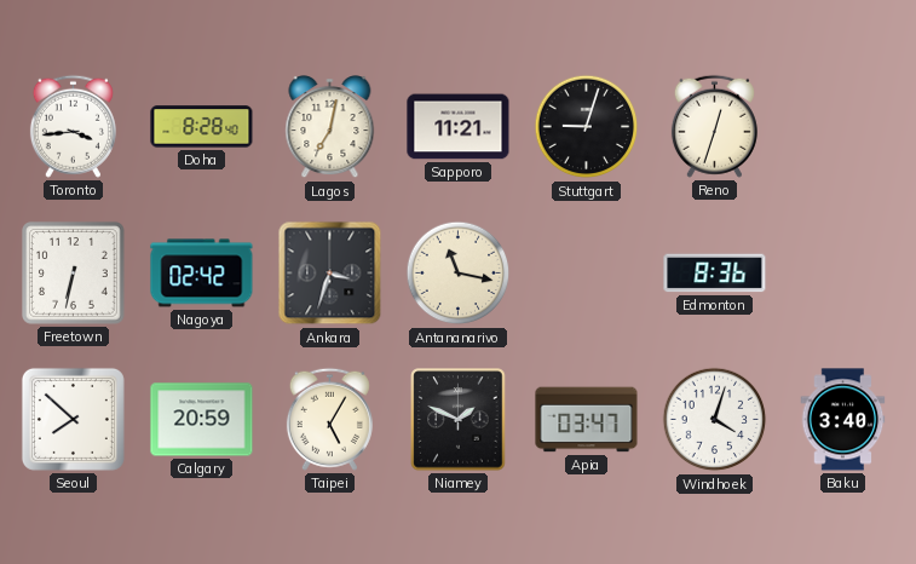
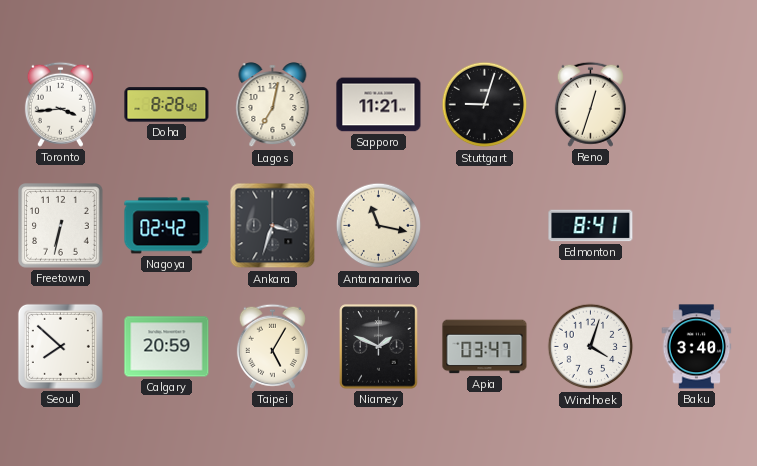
Edmonton: 8:36 -> 8:41
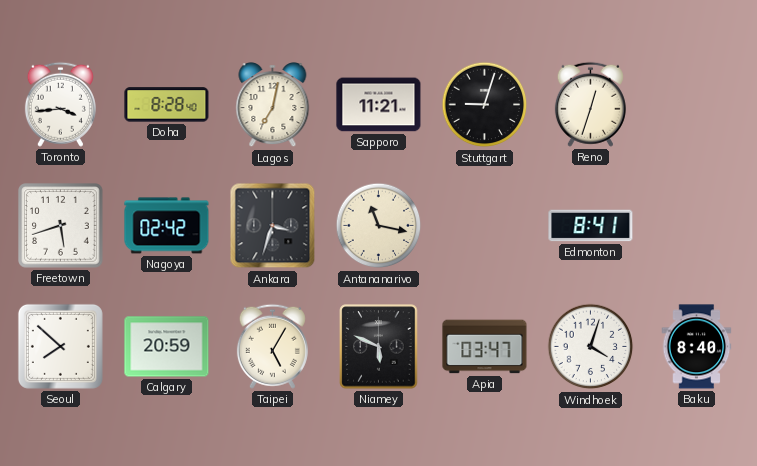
Freetown: 6:32 -> 5:42
Niamey: 1:49 -> 5:49
Baku: 3:40 -> 8:40
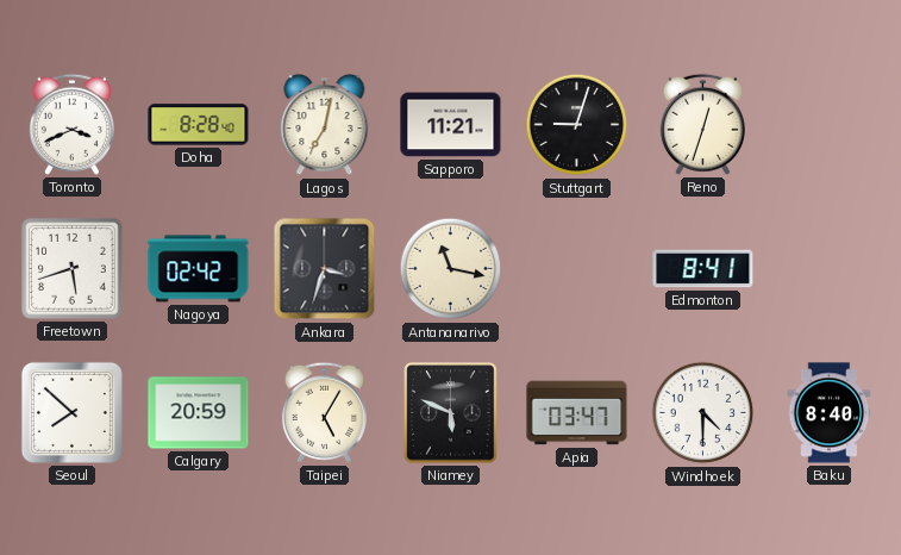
Toronto: 3:44 -> 3:41
Windhoek: 4:03 -> 4:30
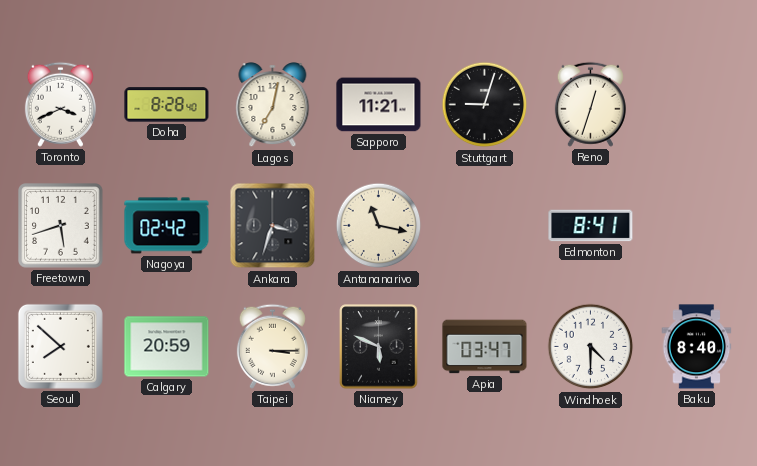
Taipei: 5:05 -> 3:15
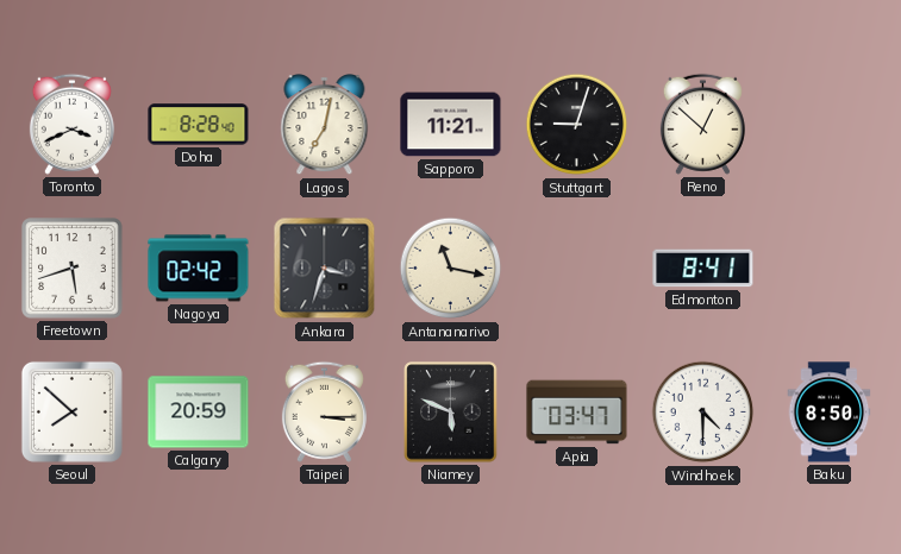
Reno: 12:33 -> 12:52
Baku: 8:40 -> 8:50
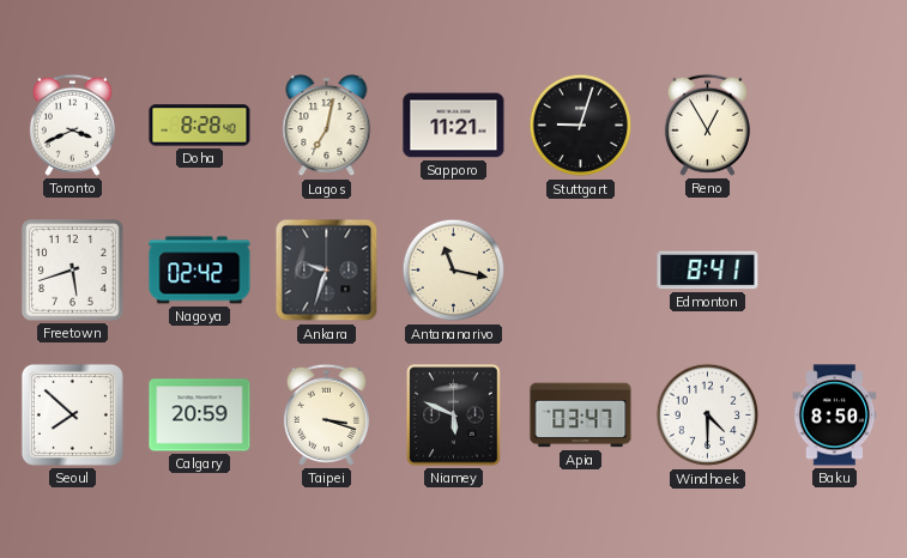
Reno: 12:52 -> 12:55
Ankara: 3:33 -> 9:33
Taipei: 3:15 -> 3:18
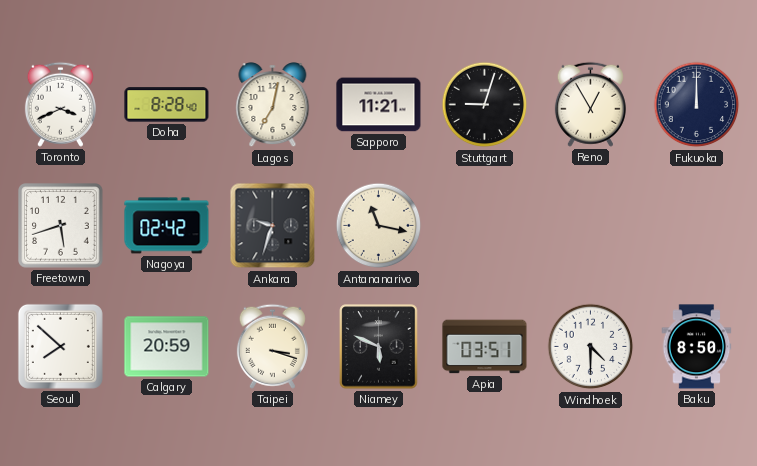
Fukuoka: none -> 12:00
Edmonton: 8:41 -> none
Apia: 03:47 -> 03:51
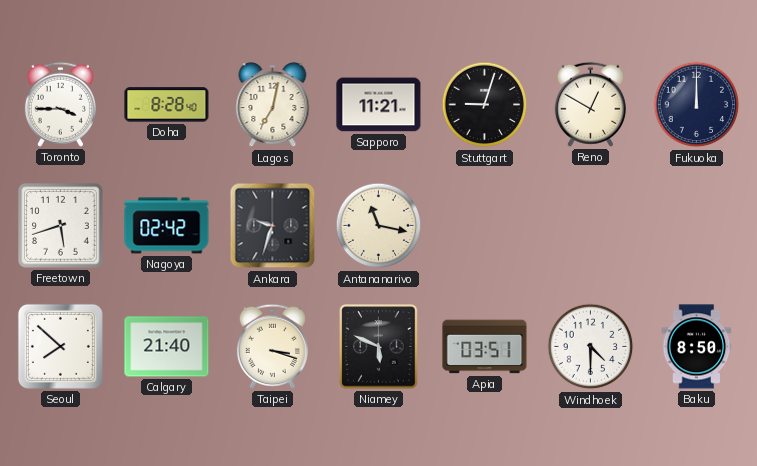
Toronto: 3:41 -> 3:45
Reno: 12:55 -> 12:50
Calgary: 20:59 -> 21:40
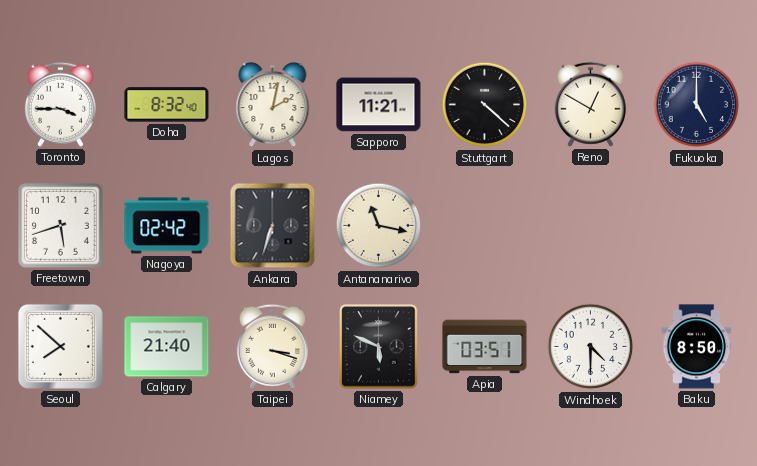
Doha: 8:28 -> 8:32
Lagos: 7:02 -> 2:02
Stuttgart: 9:03 -> 4:22
Fukuoka: 12:00 -> 5:00
Ankara: 9:33 -> 6:33
